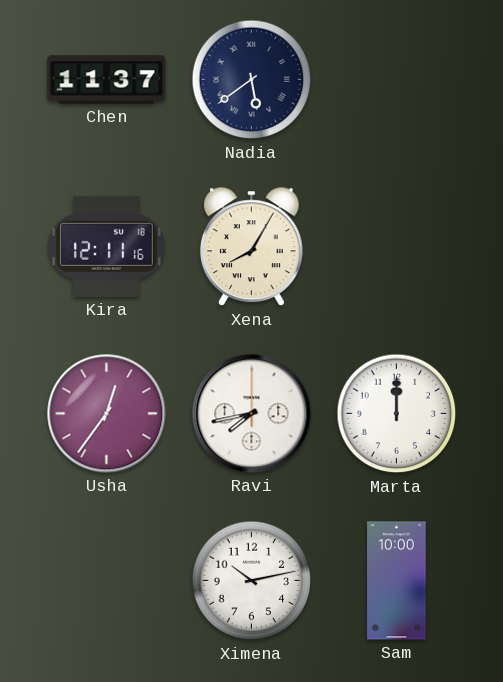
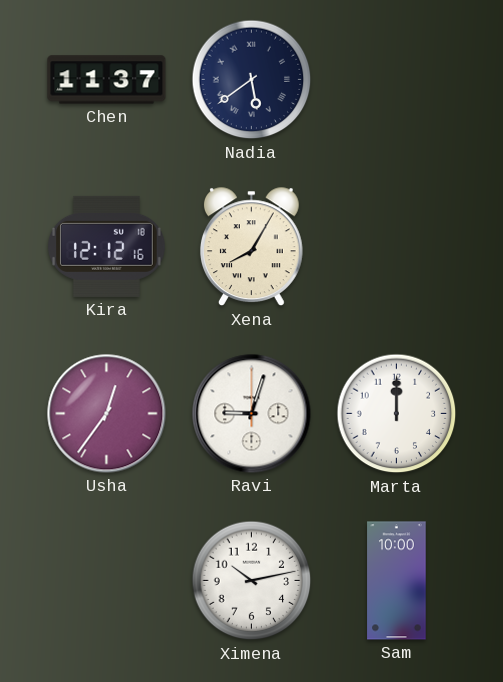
Kira: 12:11 -> 12:12
Ravi: 7:43 -> 9:03
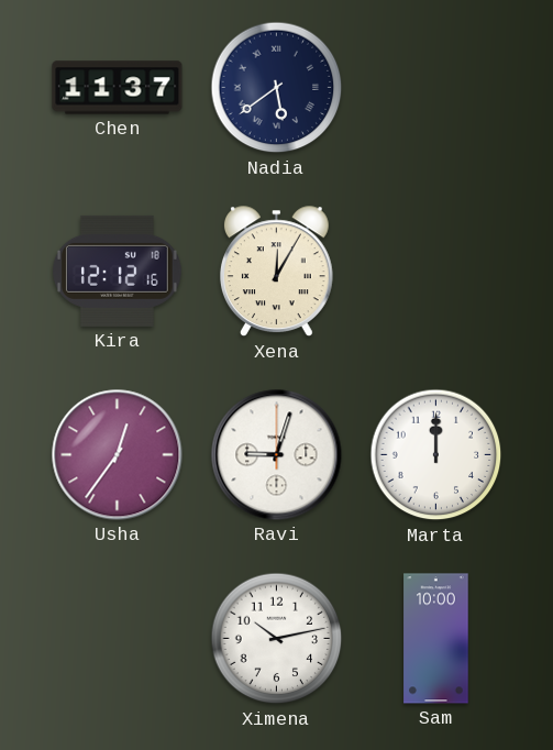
Xena: 8:05 -> 12:05
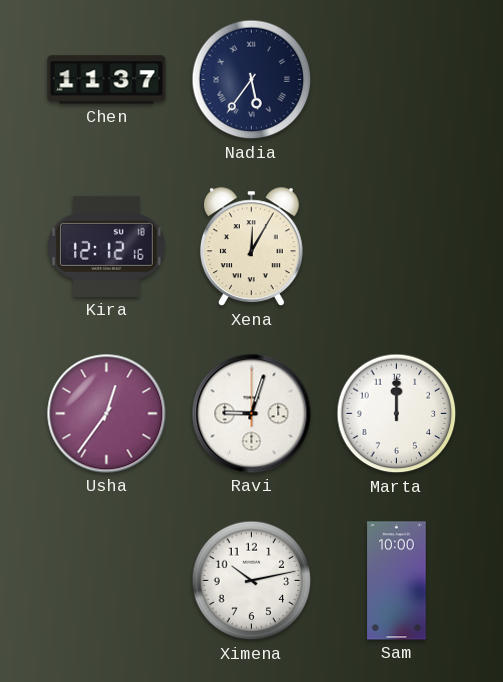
Nadia: 5:39 -> 5:36
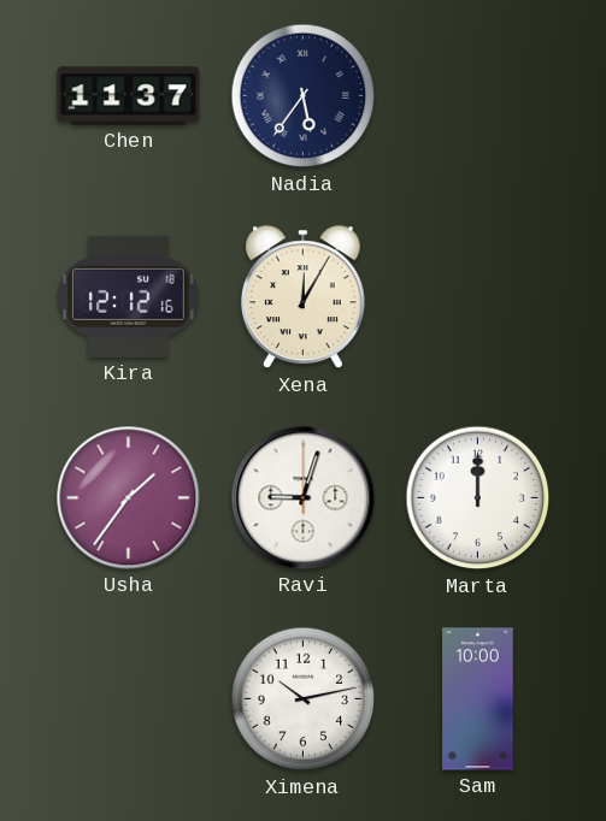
Usha: 12:36 -> 1:36
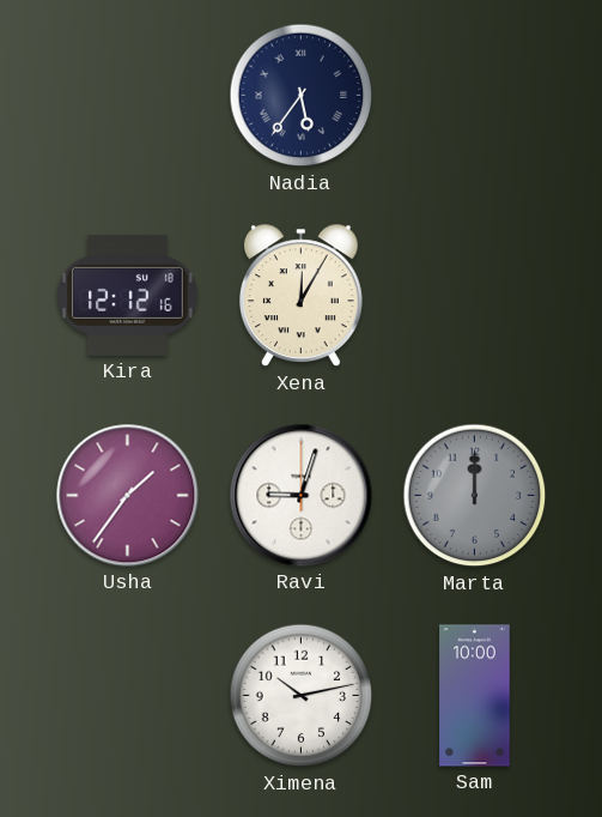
Chen: 11:37 -> none
Marta dial: white -> grey
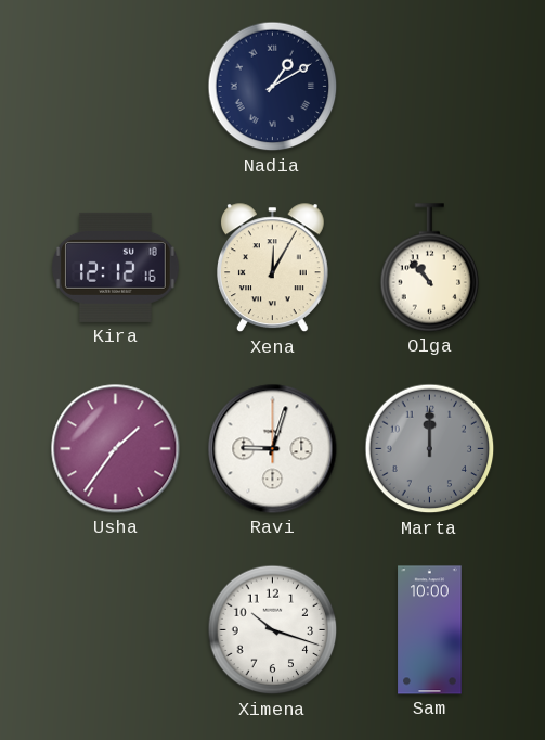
Nadia: 5:36 -> 1:10
Olga: none -> 10:53
Ximena: 10:13 -> 10:18
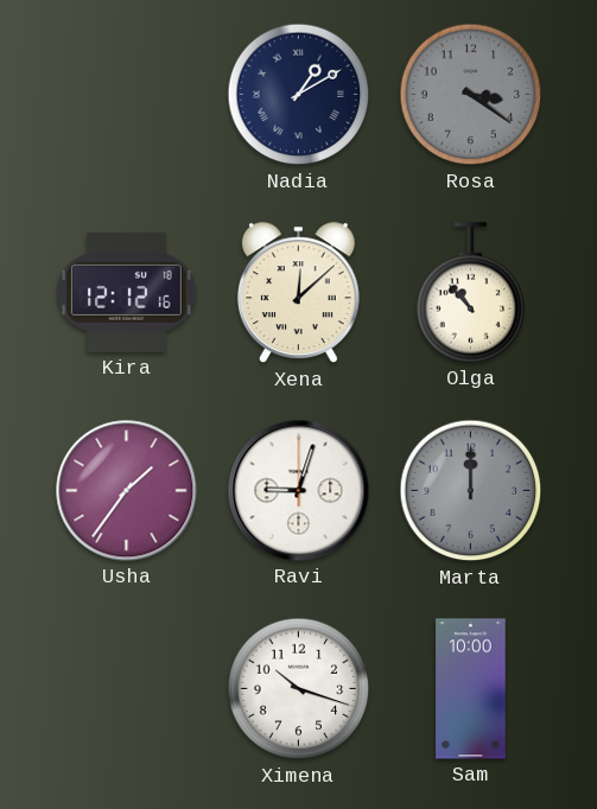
Rosa: none -> 3:21
Xena: 12:05 -> 12:08
